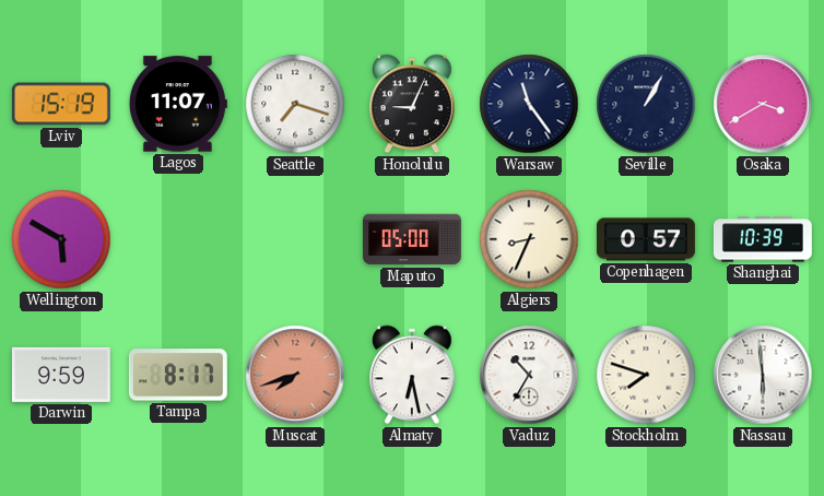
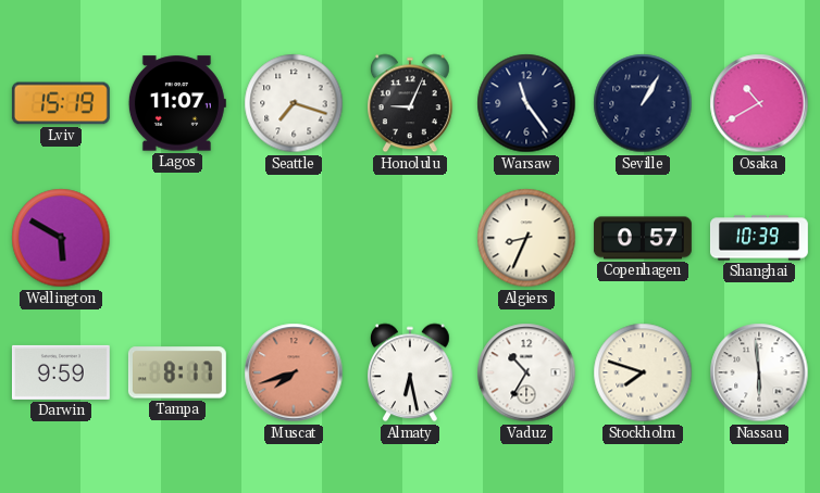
Osaka: 3:40 -> 10:40
Maputo: 05:00 -> none
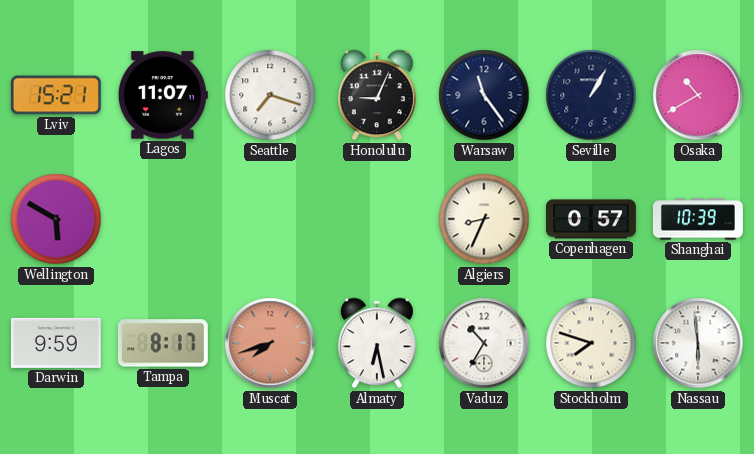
Lviv: 15:19 -> 15:21
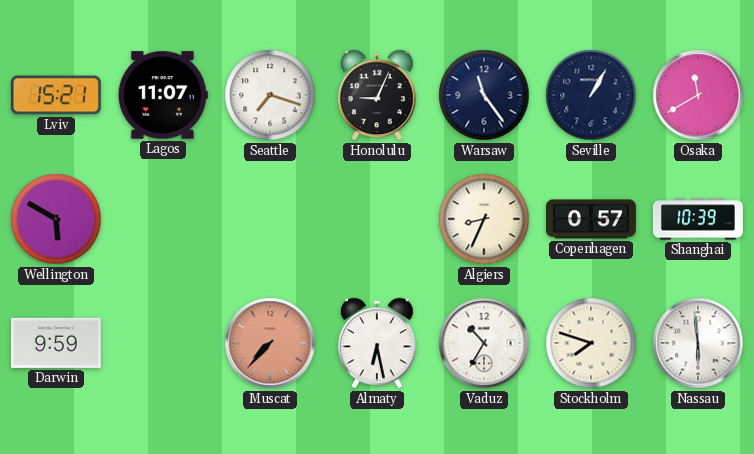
Osaka: 10:40 -> 11:40
Tampa: 8:17 -> none
Muscat: 7:42 -> 7:37
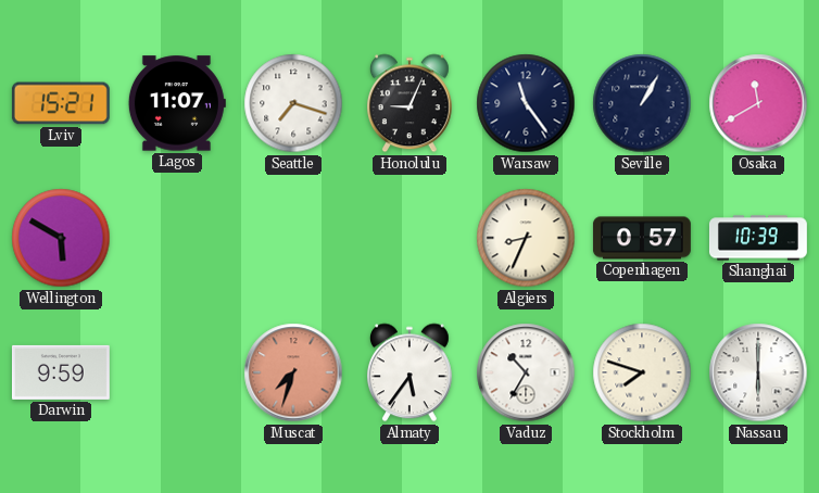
Muscat: 7:37 -> 7:33
Almaty: 6:28 -> 5:36
Nassau: 5:59 -> 6:00
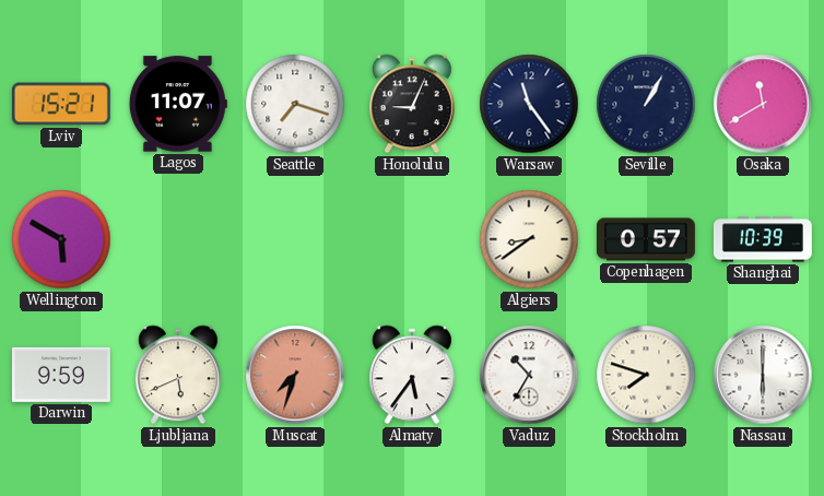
Algiers: 8:34 -> 8:39
Ljubljana: none -> 5:41
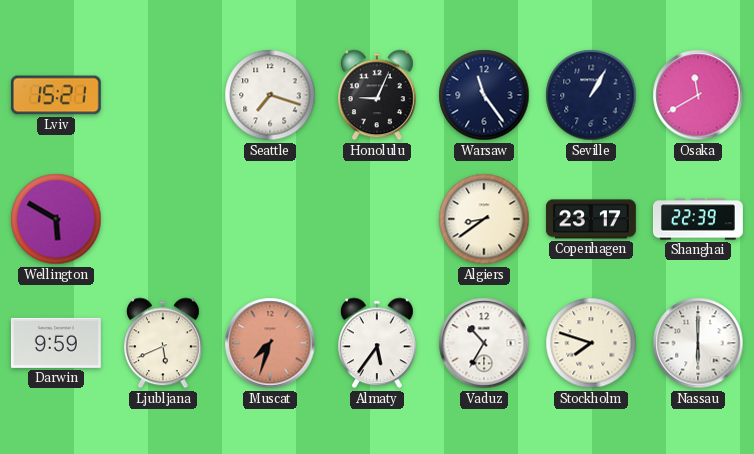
Lagos: 11:07 -> none
Copenhagen: 0:57 -> 23:17
Shanghai: 10:39 -> 22:39
